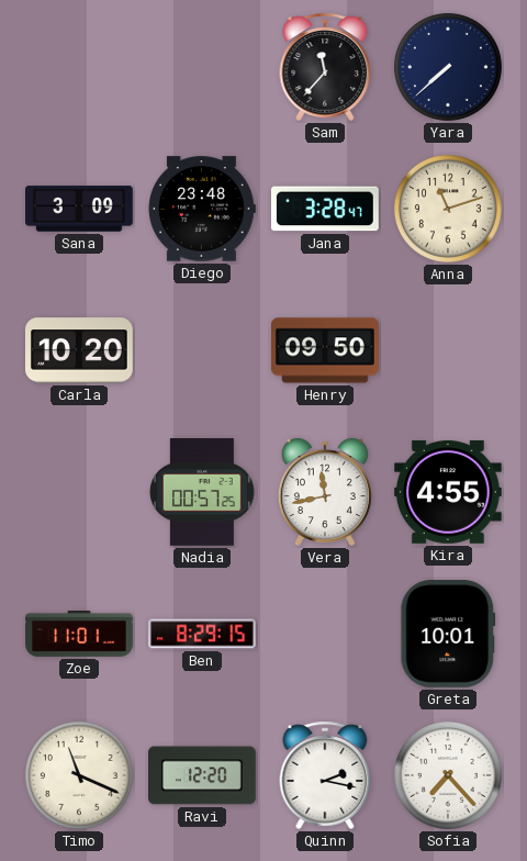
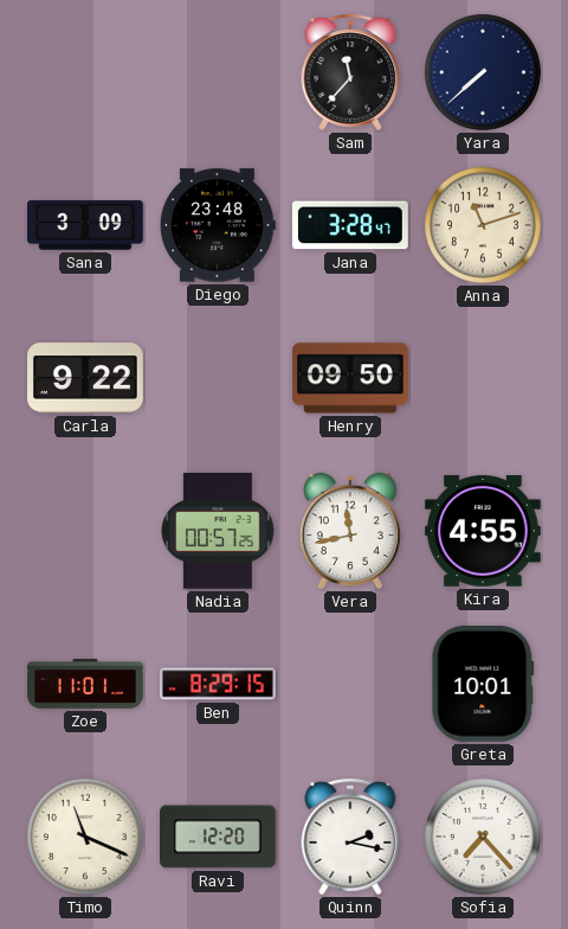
Carla: 10:20 -> 9:22
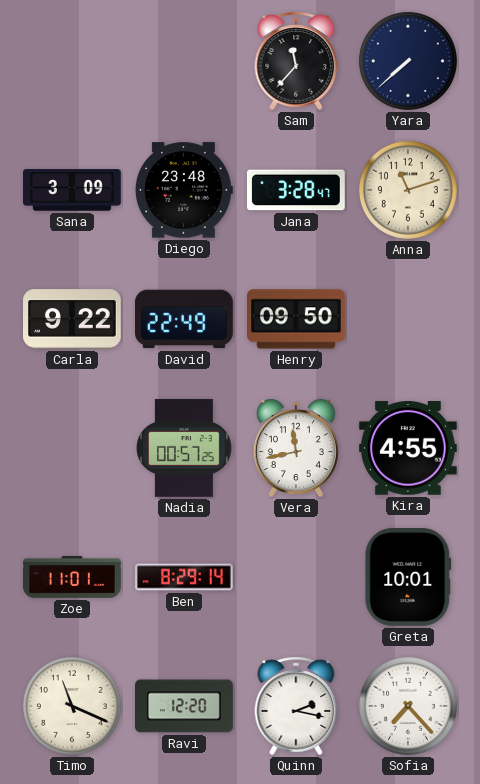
David: none -> 22:49
Ben: 8:29:15 -> 8:29:14
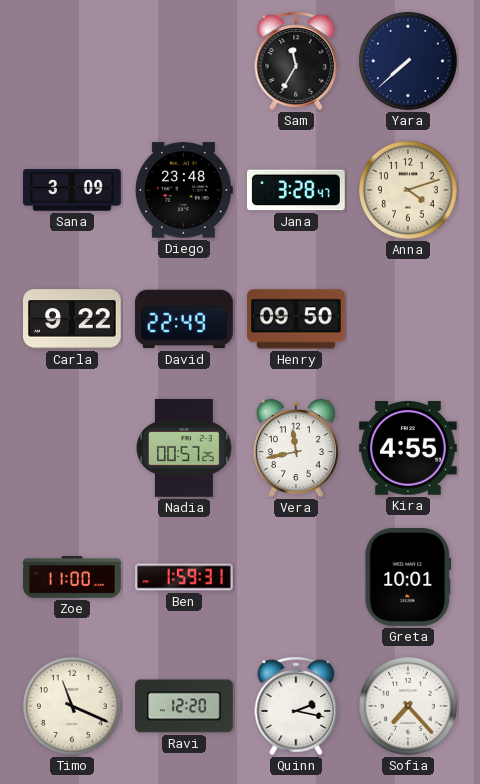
Sam: 11:37 -> 11:35
Anna: 11:12 -> 4:12
Zoe: 11:01 -> 11:00
Ben: 8:29 -> 1:59
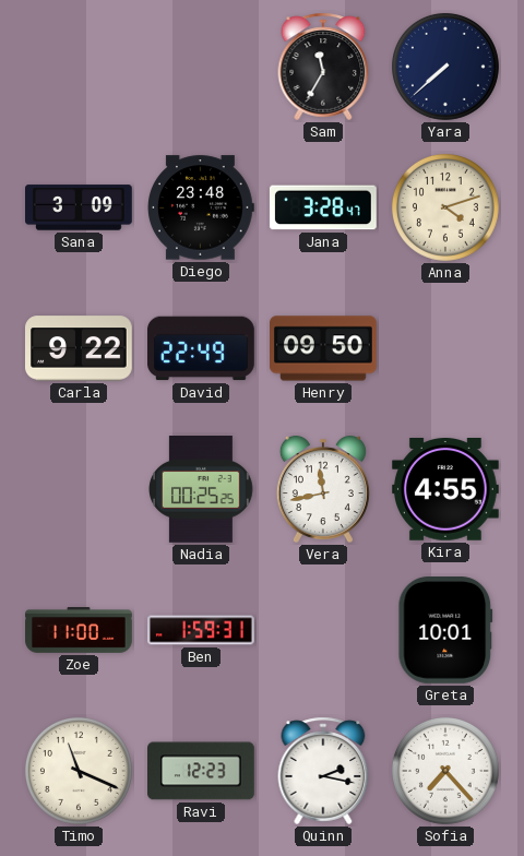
Nadia: 00:57 -> 00:25
Ravi: 12:20 -> 12:23
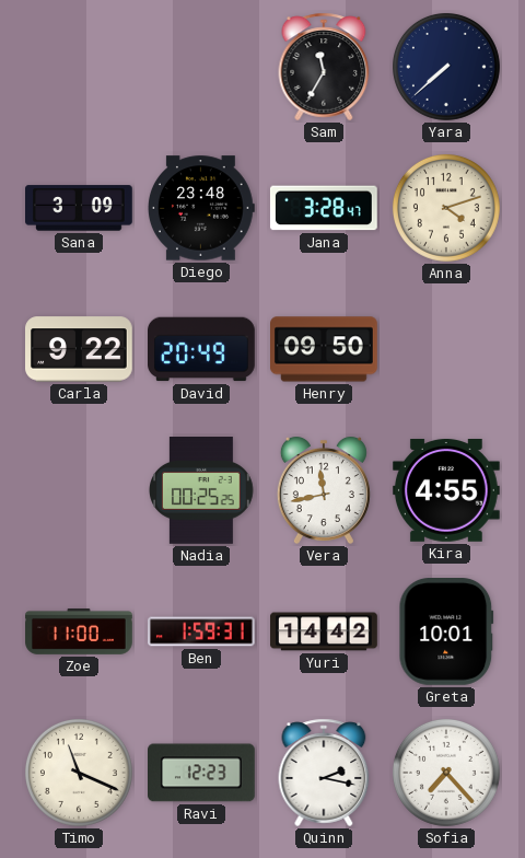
David: 22:49 -> 20:49
Yuri: none -> 14:42
